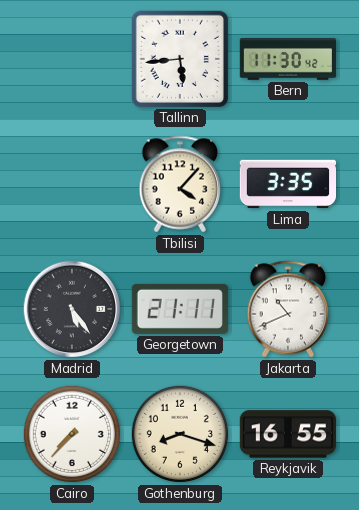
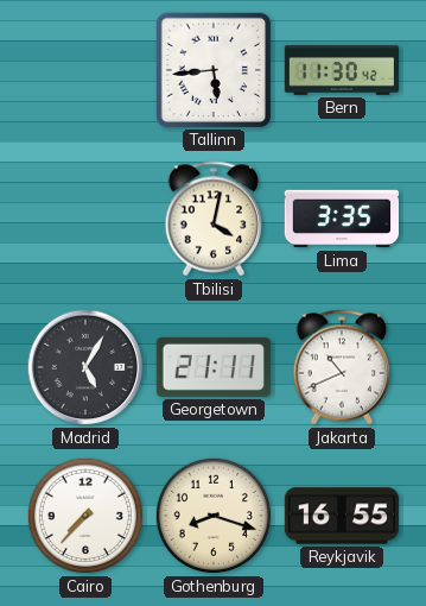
Tbilisi: 4:07 -> 4:02
Madrid: 5:24 -> 5:05
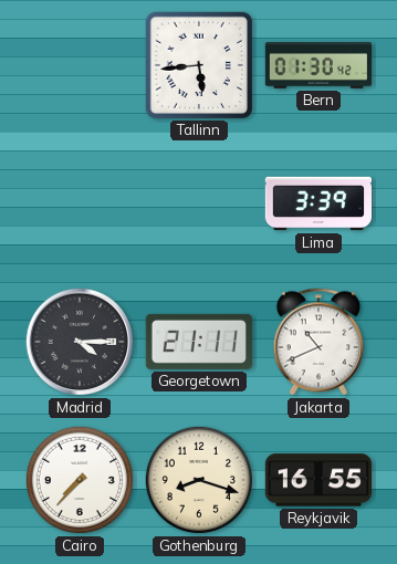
Bern: 11:30 -> 01:30
Tbilisi: 4:02 -> none
Lima: 3:35 -> 3:39
Madrid: 5:05 -> 4:15
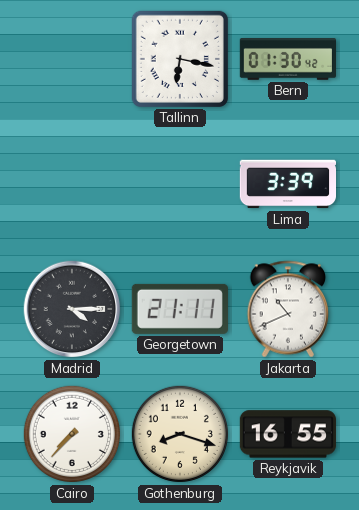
Tallinn: 5:44 -> 6:17
